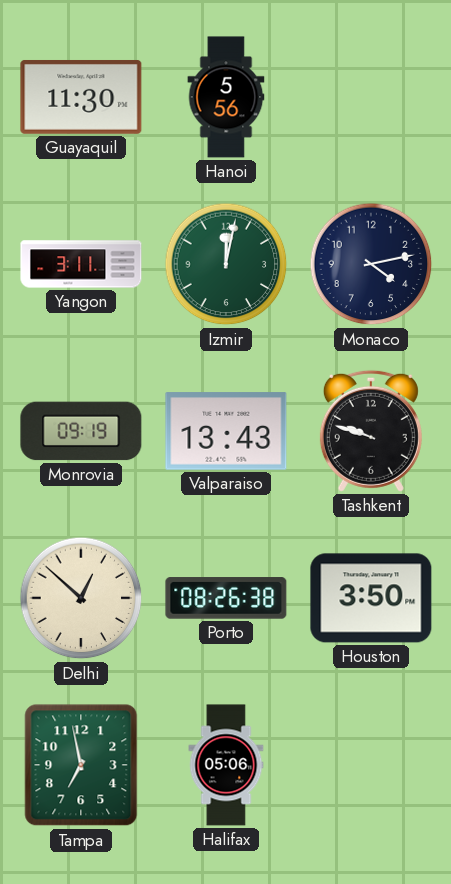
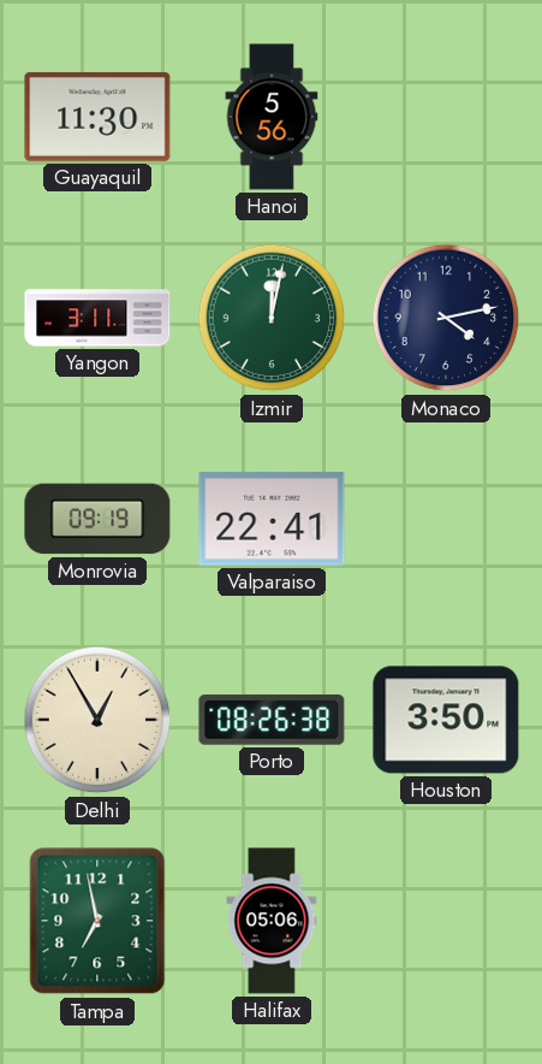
Valparaiso: 13:43 -> 22:41
Tashkent: 9:48 -> none
Delhi: 12:52 -> 12:55
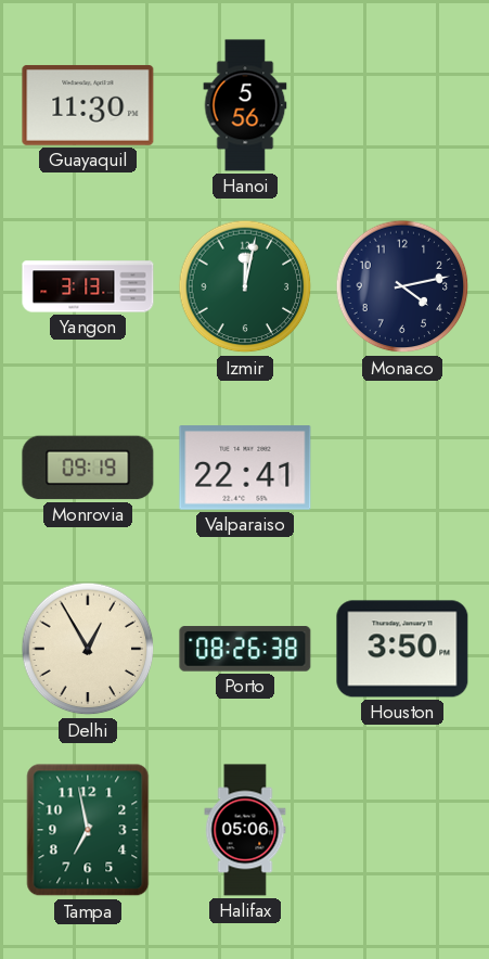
Yangon: 3:11 -> 3:13
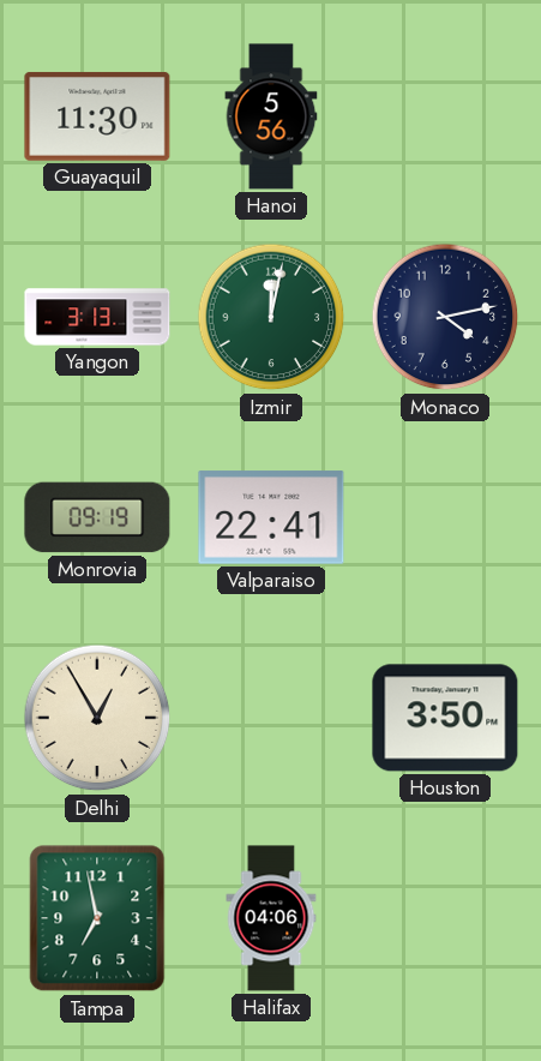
Porto: 08:26 -> none
Halifax: 05:06 -> 04:06
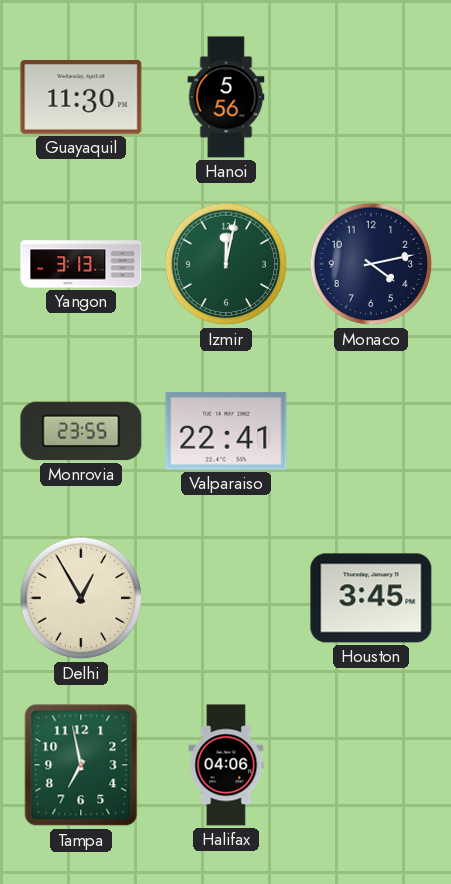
Monrovia: 09:19 -> 23:55
Houston: 3:50 -> 3:45
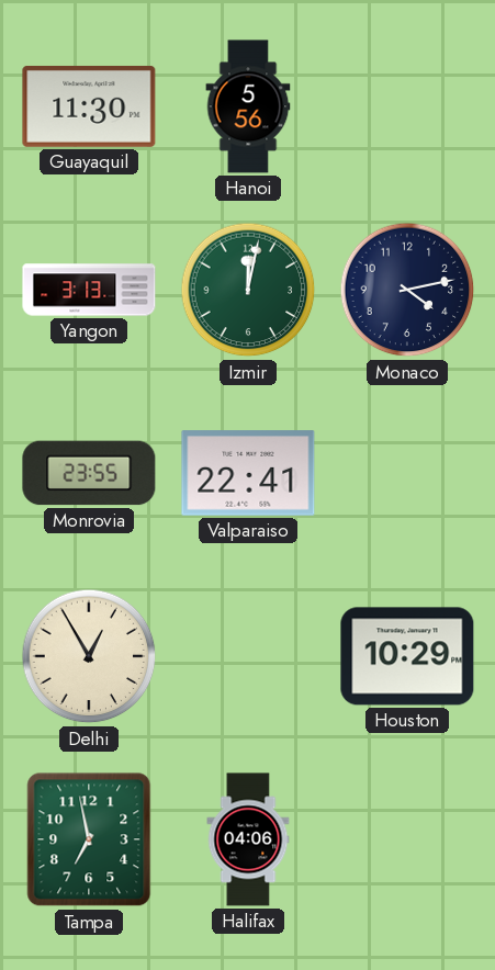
Houston: 3:45 -> 10:29
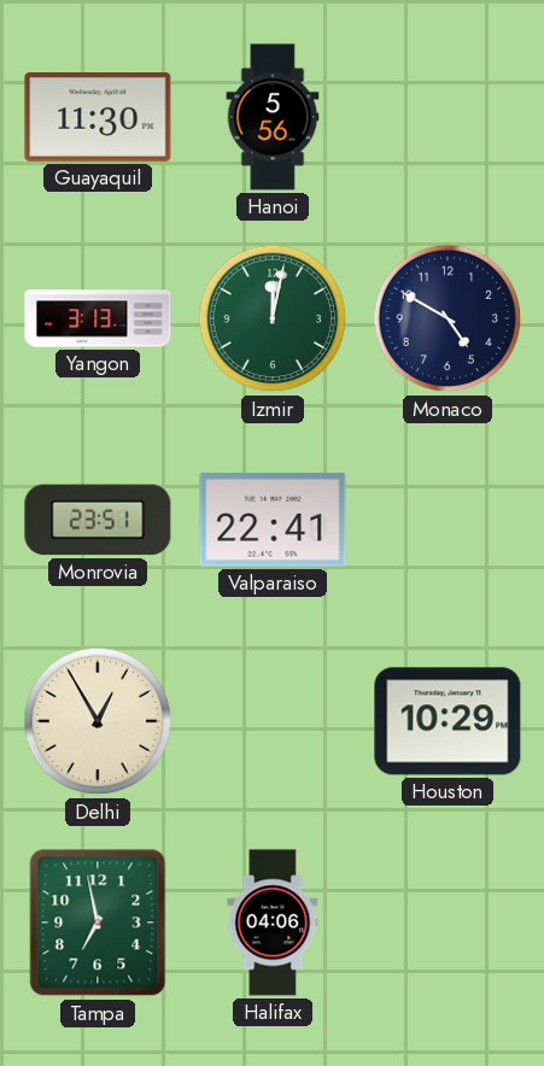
Monaco: 4:13 -> 4:50
Monrovia: 23:55 -> 23:51
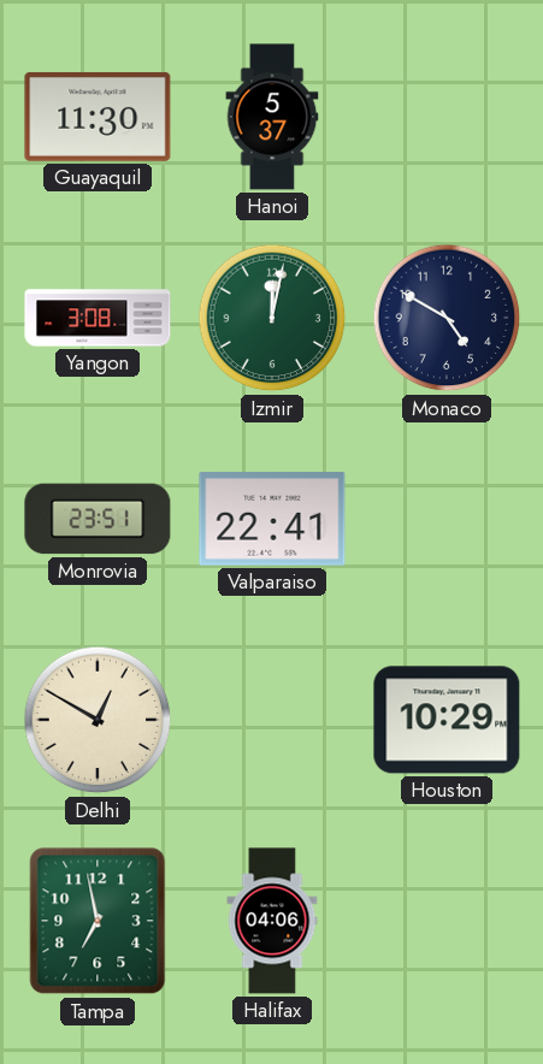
Hanoi: 5:56 -> 5:37
Yangon: 3:13 -> 3:08
Delhi: 12:55 -> 12:50
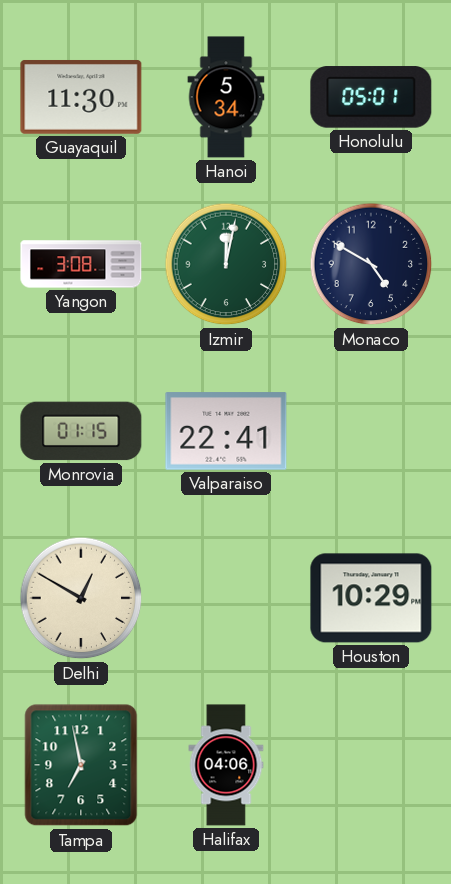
Hanoi: 5:37 -> 5:34
Honolulu: none -> 05:01
Monrovia: 23:51 -> 01:15
